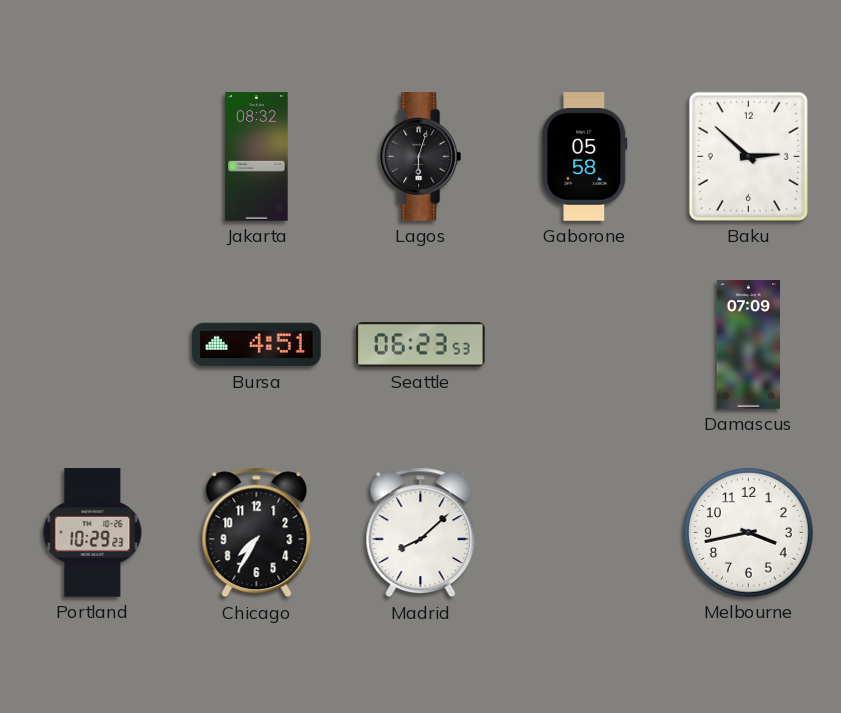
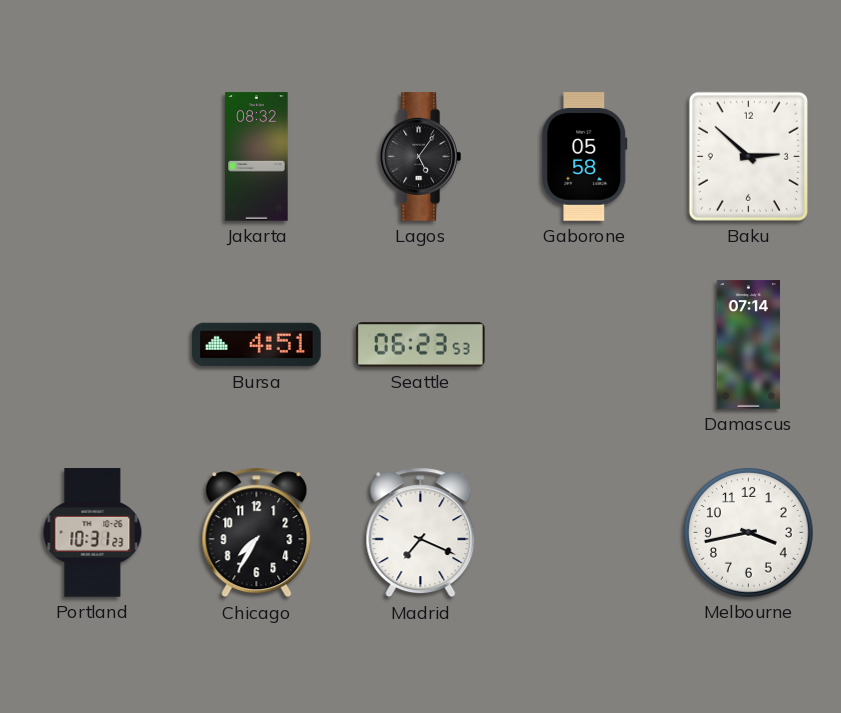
Lagos: 6:03 -> 5:06
Damascus: 07:09 -> 07:14
Portland: 10:29 -> 10:31
Madrid: 8:08 -> 7:19
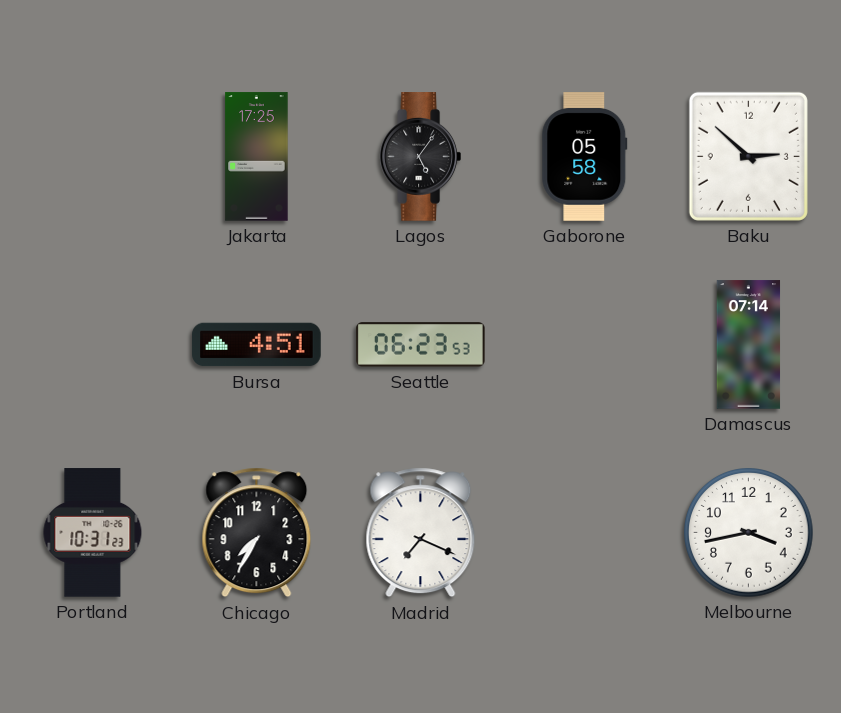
Jakarta: 08:32 -> 17:25
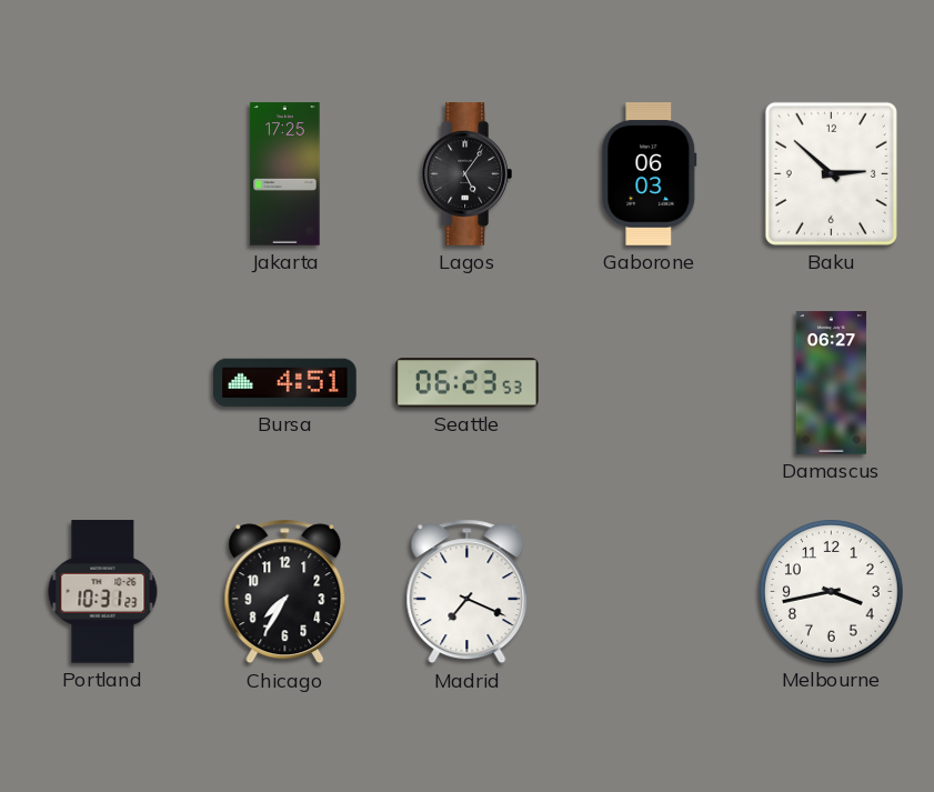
Gaborone: 05:58 -> 06:03
Damascus: 07:14 -> 06:27
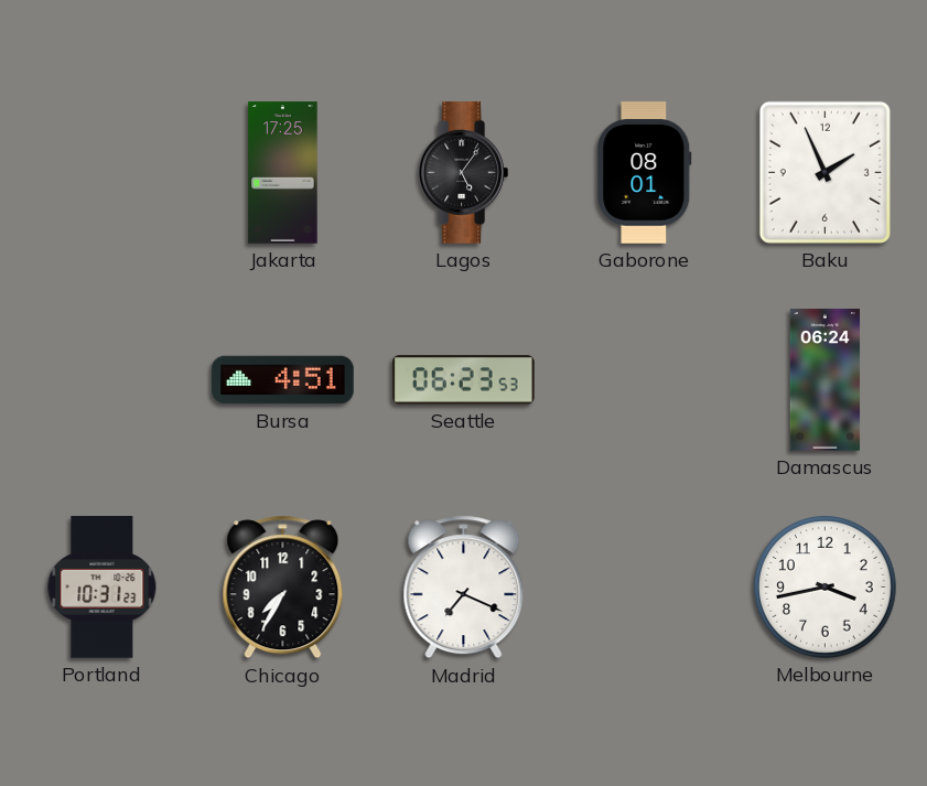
Gaborone: 06:03 -> 08:01
Baku: 2:52 -> 1:56
Damascus: 06:27 -> 06:24
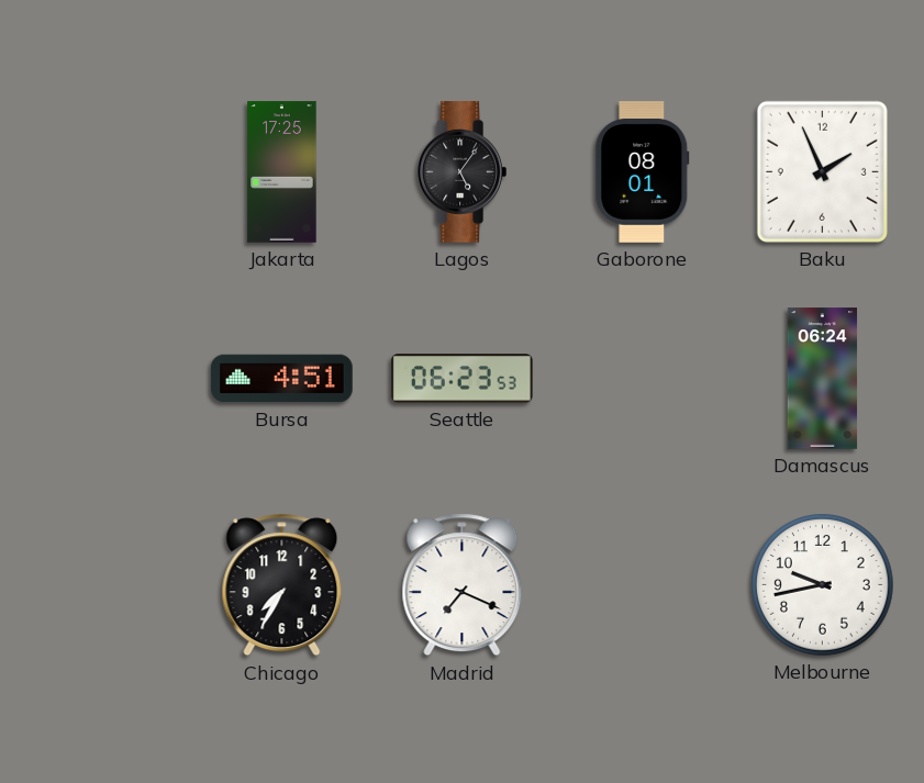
Portland: 10:31 -> none
Melbourne: 3:43 -> 9:43
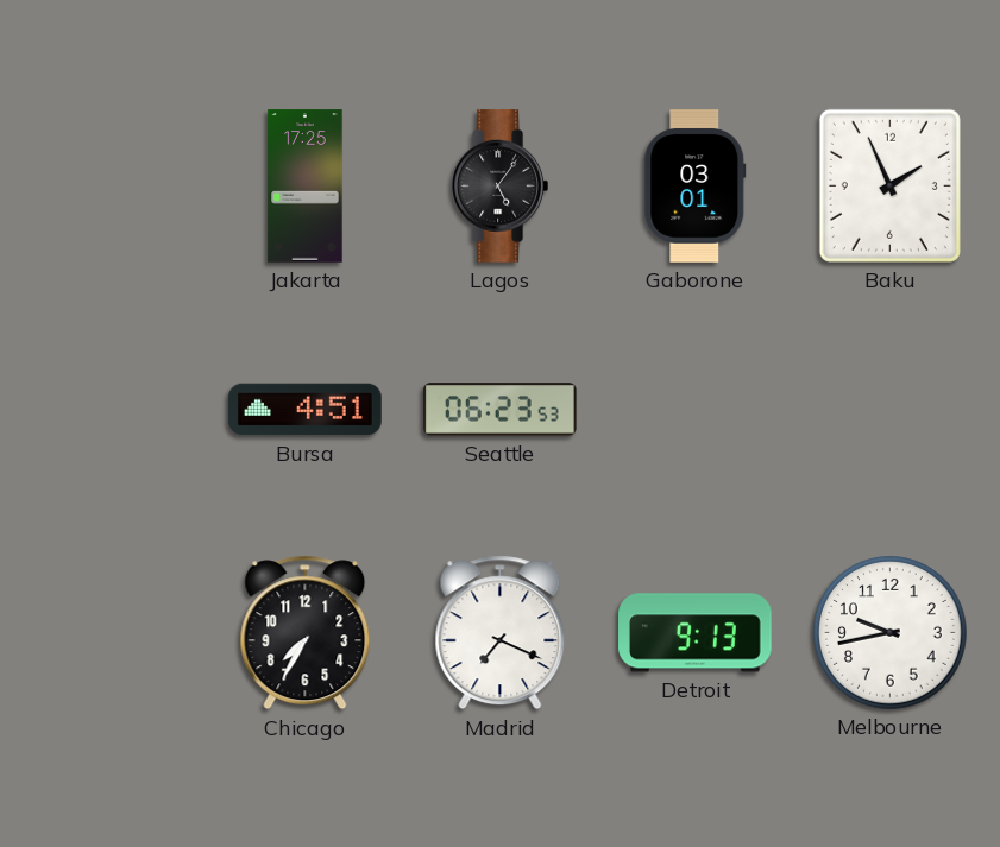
Gaborone: 08:01 -> 03:01
Damascus: 06:24 -> none
Detroit: none -> 9:13
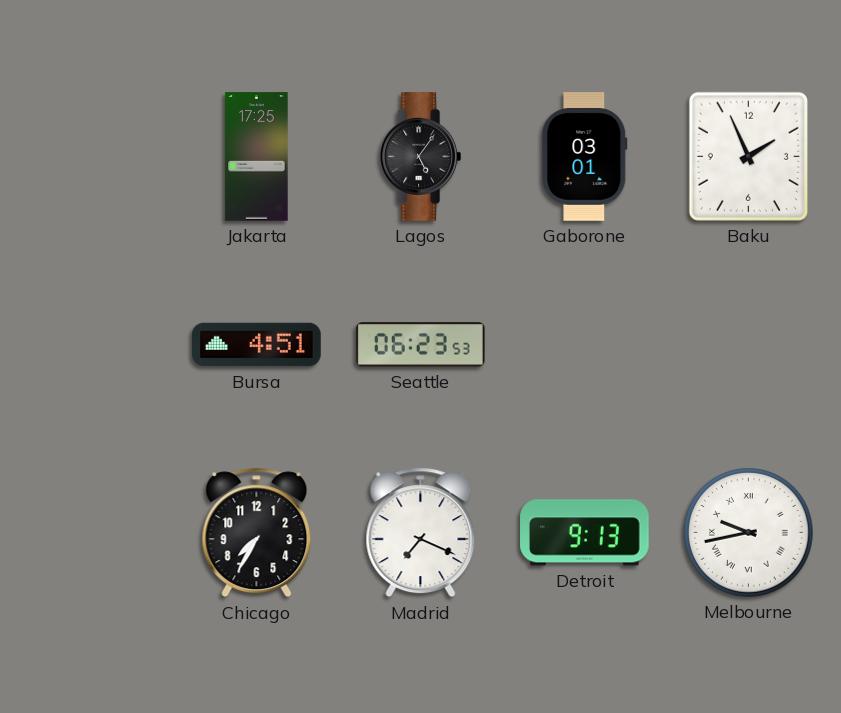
Melbourne numerals: Arabic -> Roman
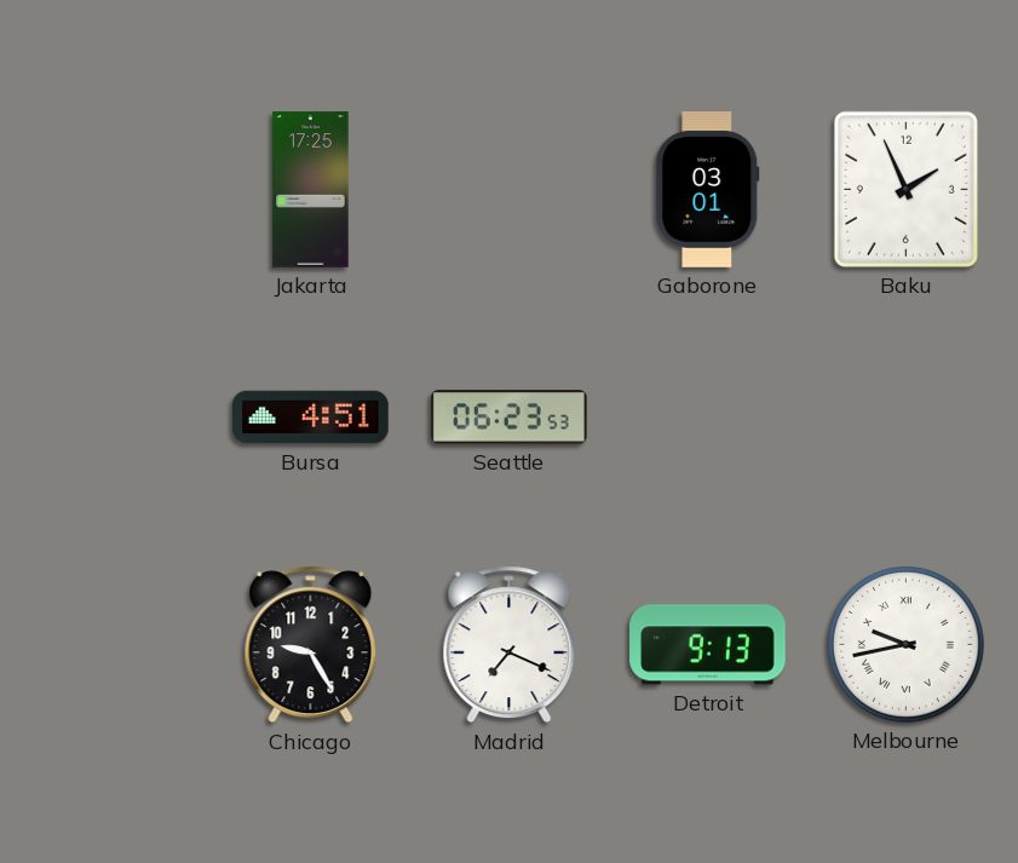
Lagos: 5:06 -> none
Chicago: 7:35 -> 9:25
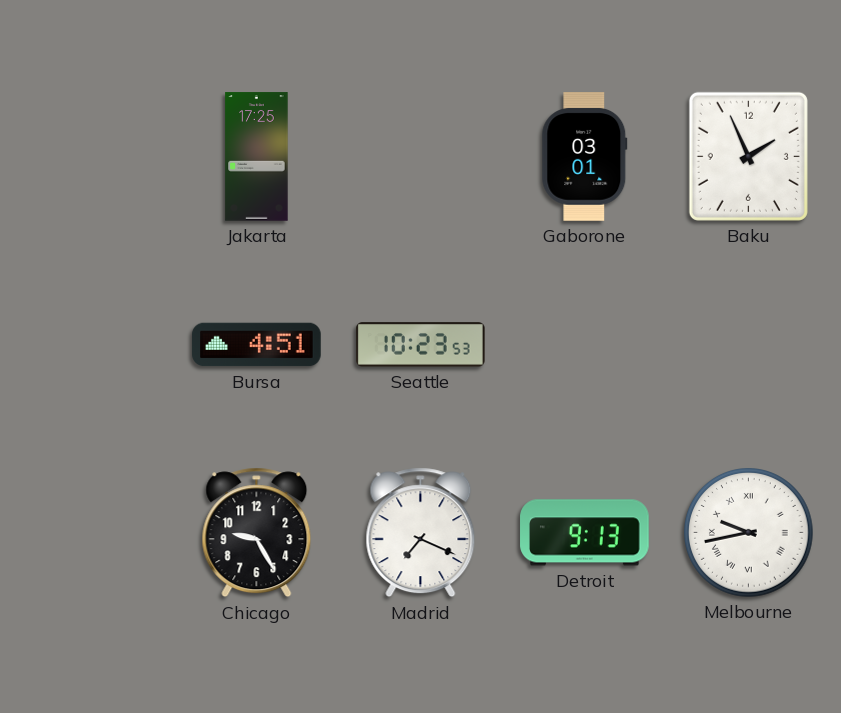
Seattle: 06:23 -> 10:23
